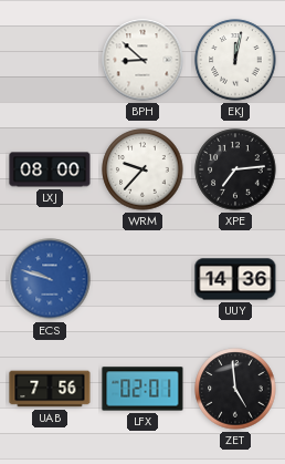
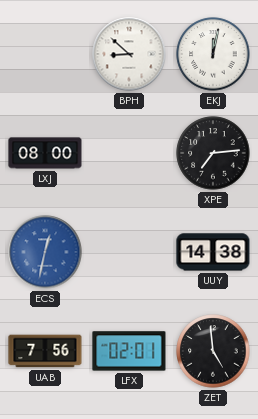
WRM: 9:37 -> none
ECS: 9:48 -> 12:32
UUY: 14:36 -> 14:38
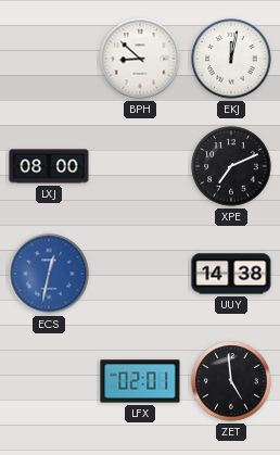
XPE: 7:14 -> 7:11
UAB: 7:56 -> none
